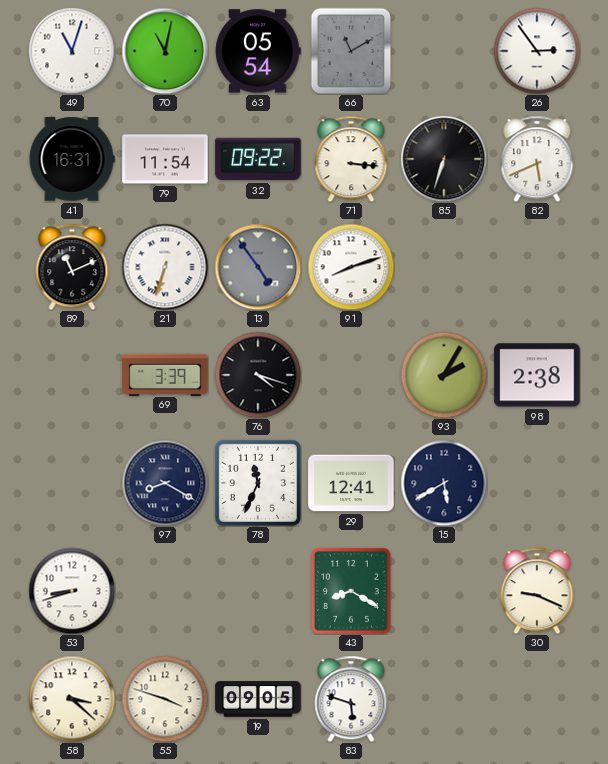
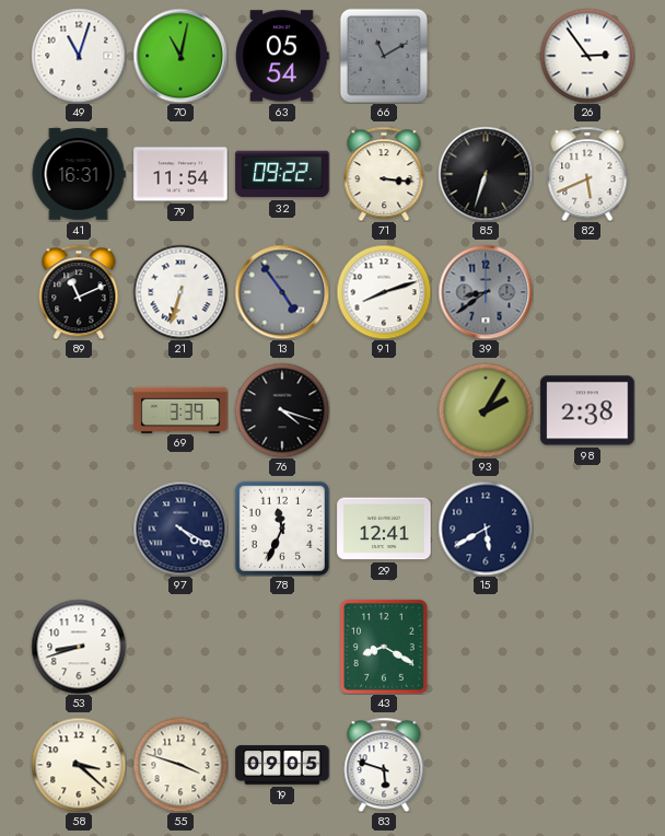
39: none -> 8:39
97: 8:20 -> 4:20
30: 9:19 -> none
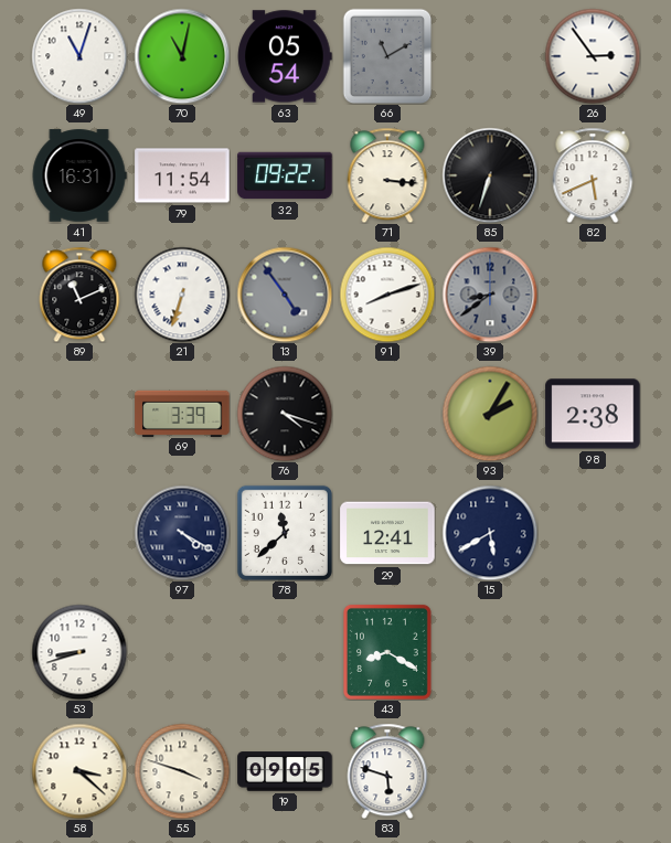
78: 11:34 -> 11:38
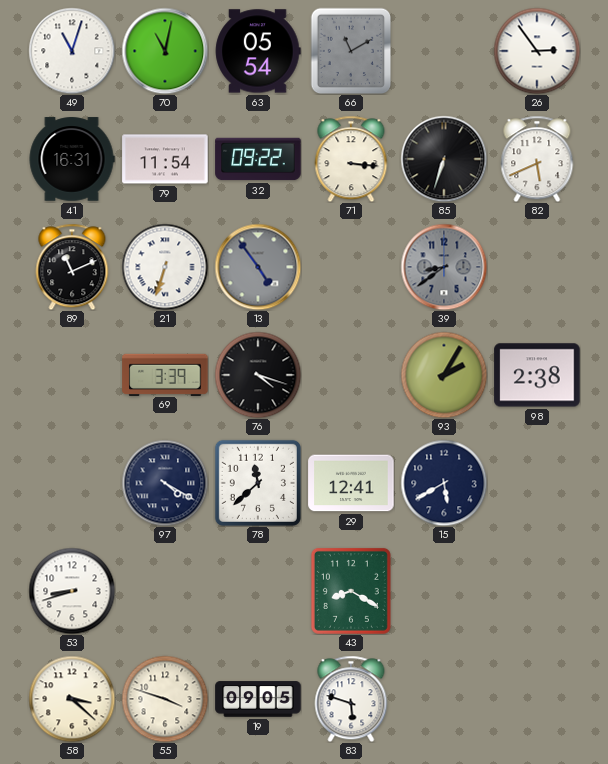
91: 8:12 -> none
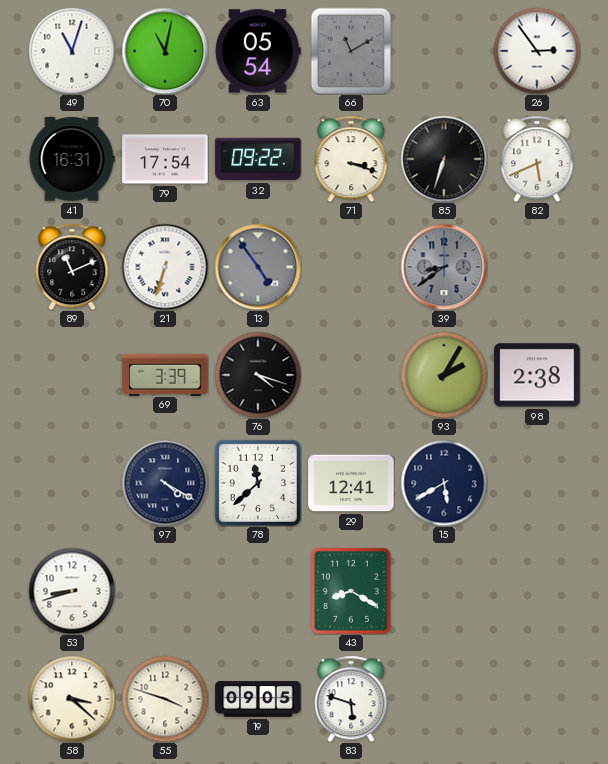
79: 11:54 -> 17:54
71: 3:16 -> 3:18
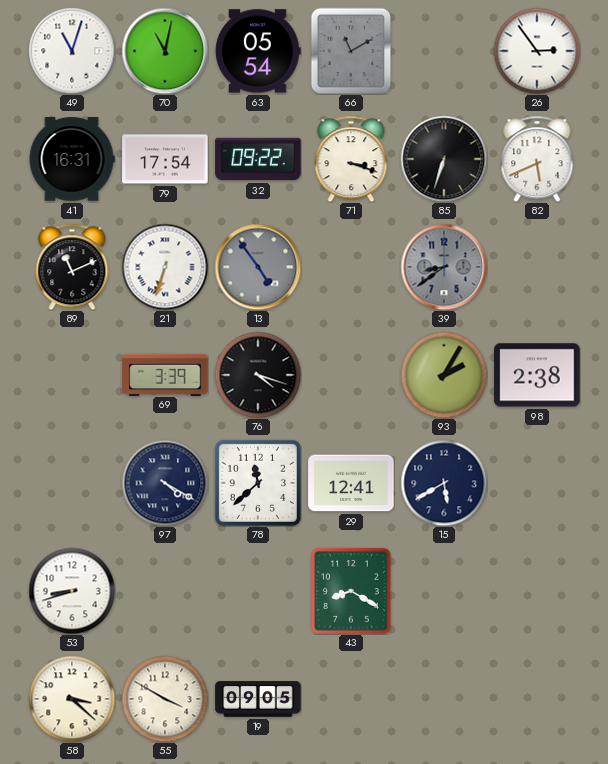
55: 3:48 -> 3:50
83: 5:48 -> none
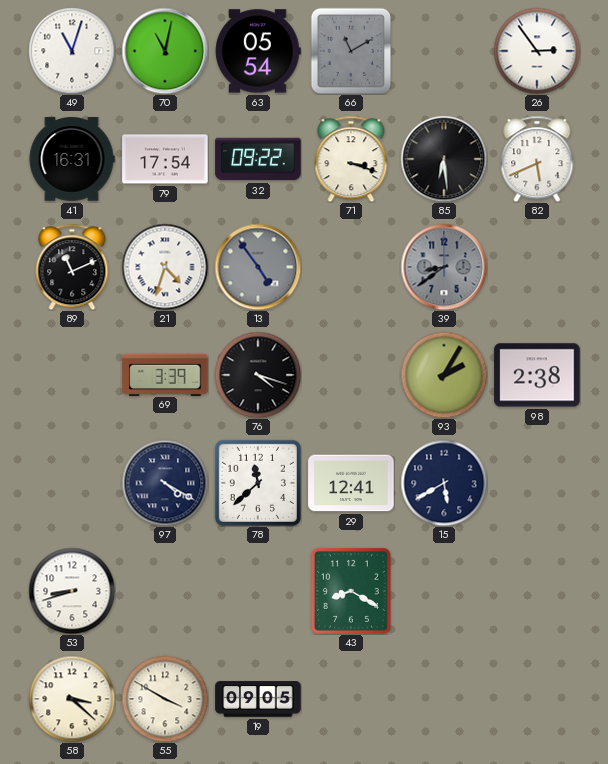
85: 6:33 -> 6:29
21: 6:33 -> 4:33
